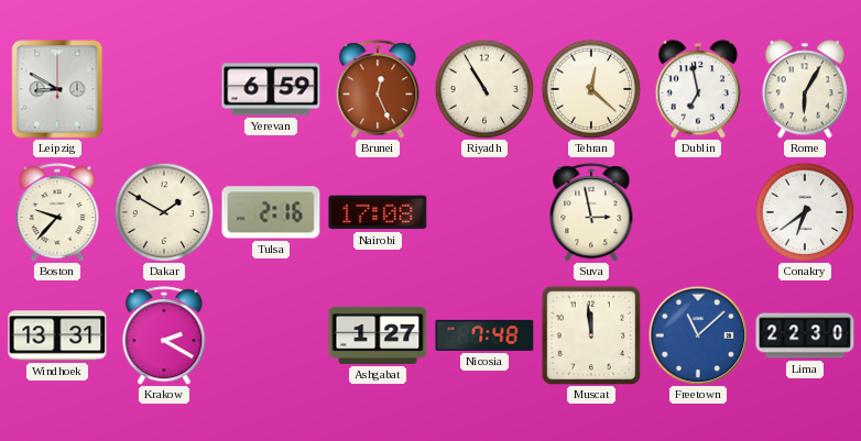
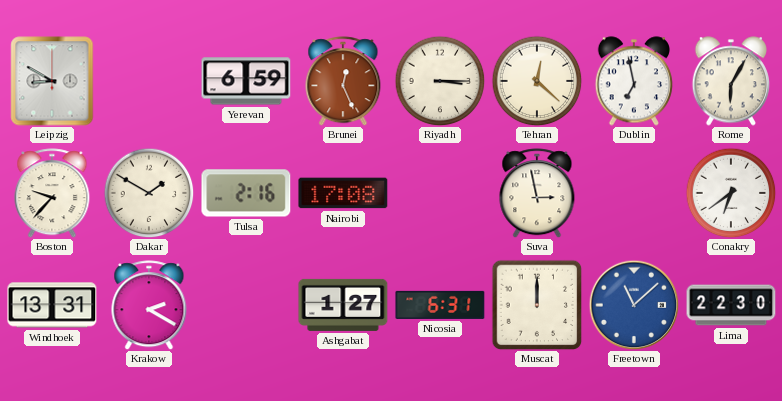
Riyadh: 10:55 -> 3:15
Nicosia: 7:48 -> 6:31
Muscat: 11:59 -> 12:00
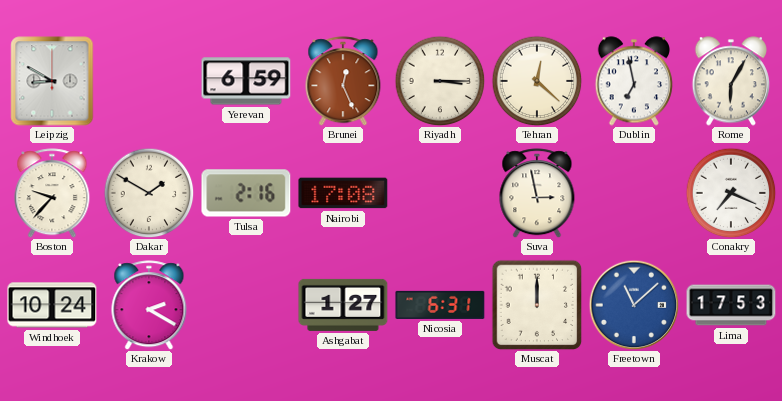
Conakry: 6:39 -> 7:19
Windhoek: 13:31 -> 10:24
Lima: 22:30 -> 17:53
